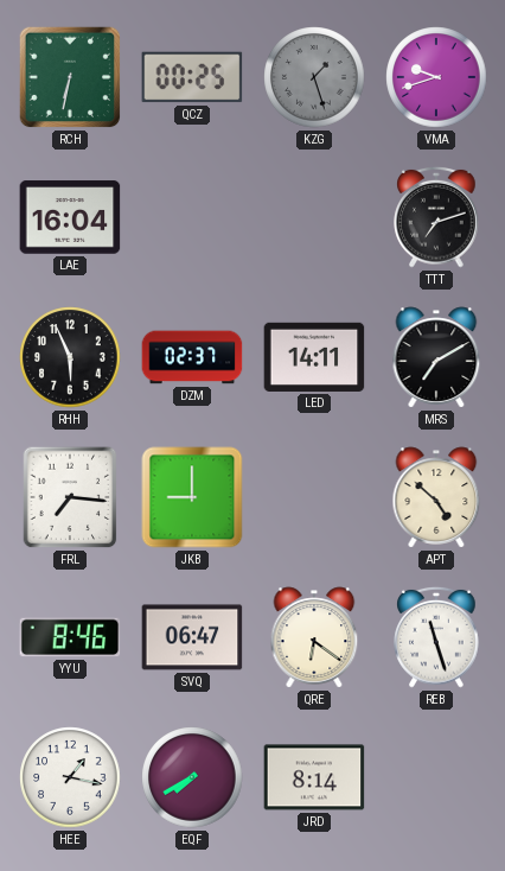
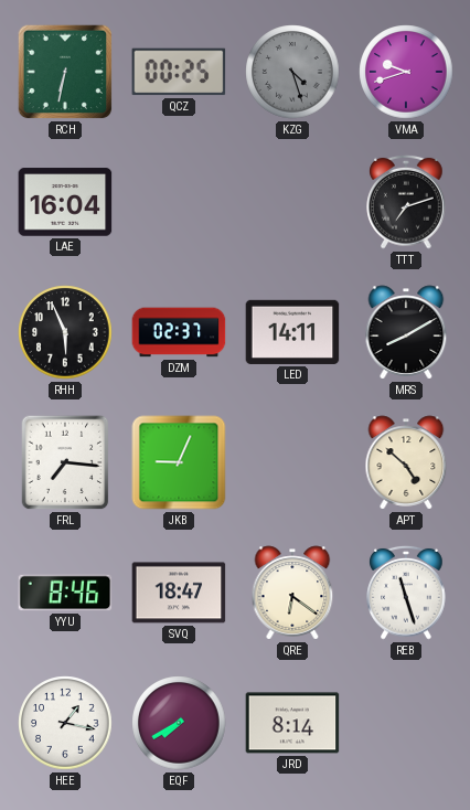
KZG: 1:27 -> 4:27
MRS: 7:10 -> 8:10
JKB: 9:00 -> 9:04
SVQ: 06:47 -> 18:47
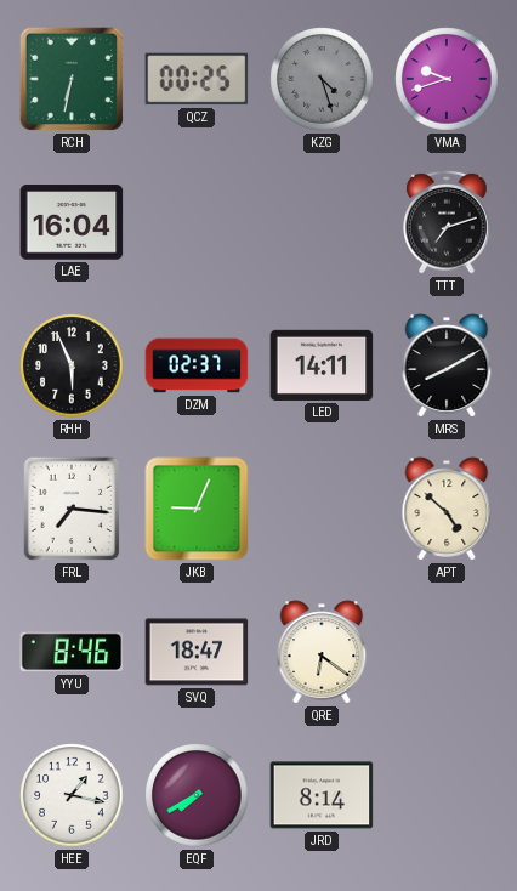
REB: 11:27 -> none
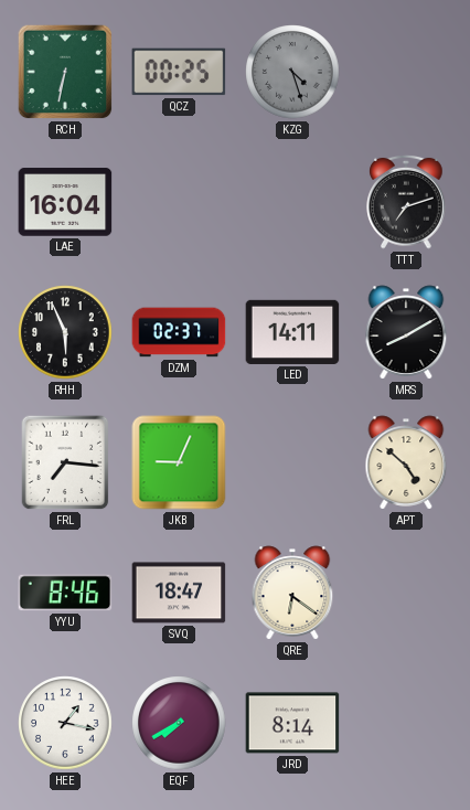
VMA: 9:42 -> none
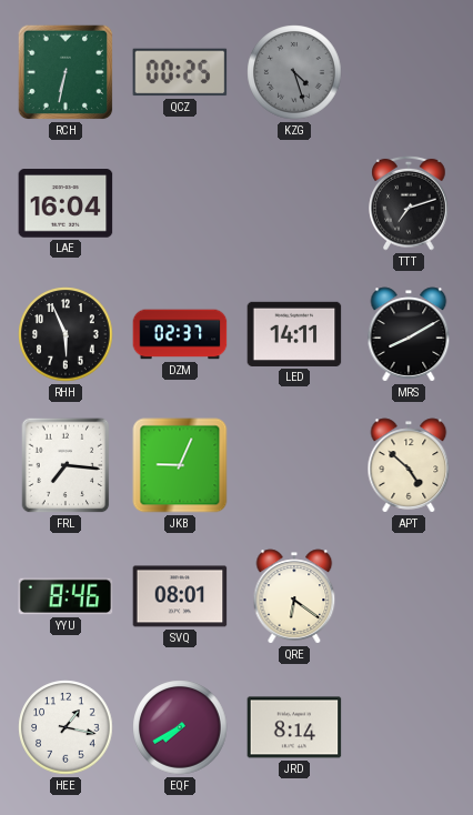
SVQ: 18:47 -> 08:01
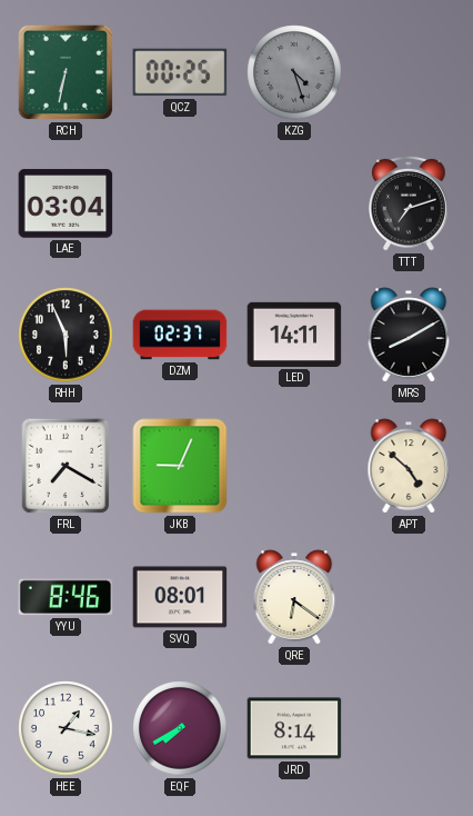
LAE: 16:04 -> 03:04
FRL: 7:16 -> 7:20
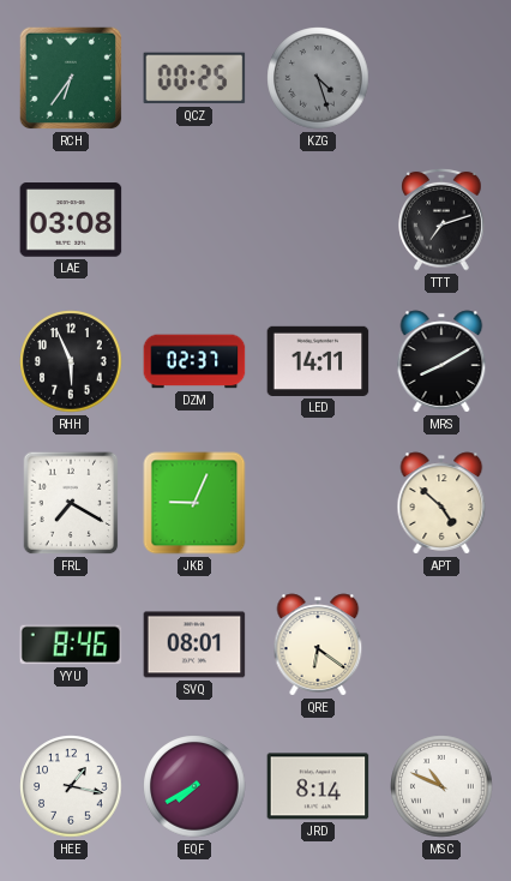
RCH: 6:32 -> 6:36
LAE: 03:04 -> 03:08
MSC: none -> 10:49
